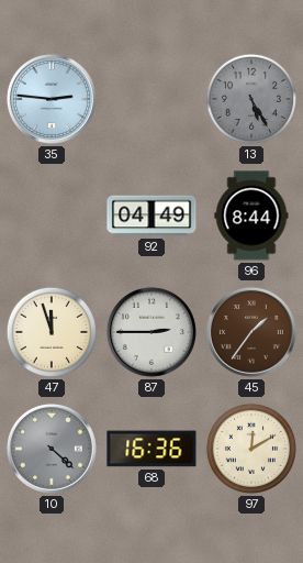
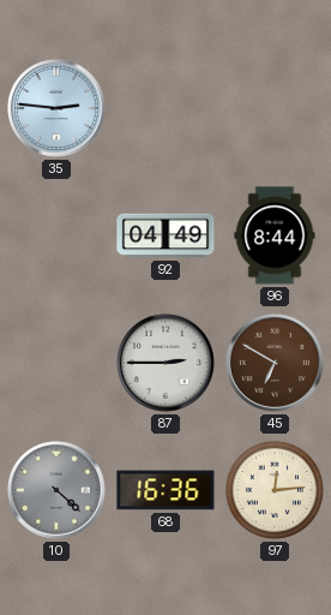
13: 5:25 -> none
47: 11:57 -> none
45: 1:36 -> 6:50
97: 12:10 -> 12:14
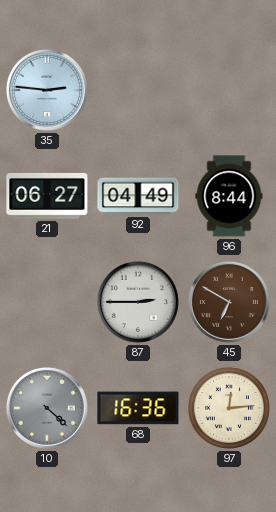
21: none -> 06:27
